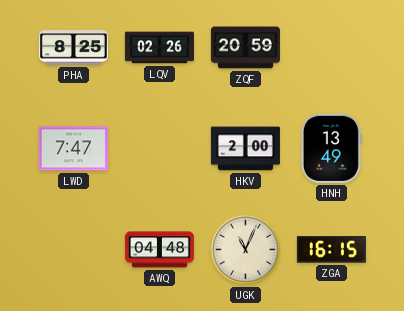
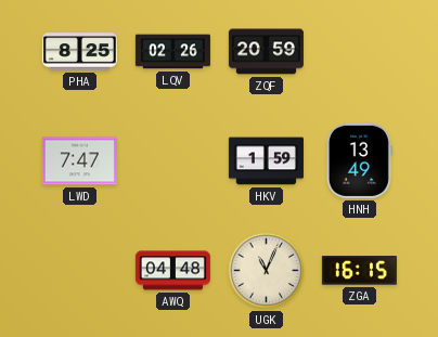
HKV: 2:00 -> 1:59
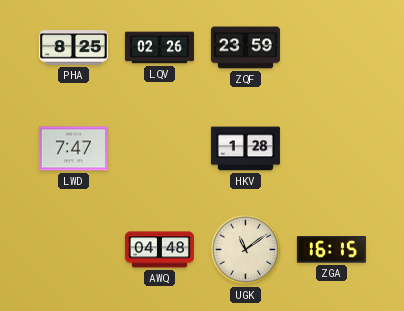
ZQF: 20:59 -> 23:59
HKV: 1:59 -> 1:28
HNH: 13:49 -> none
UGK: 11:04 -> 11:09
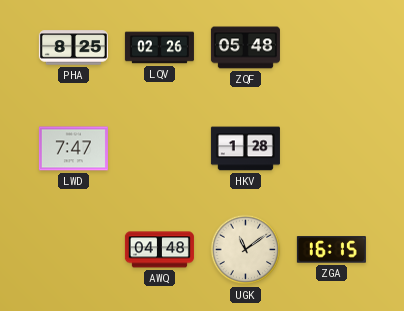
ZQF: 23:59 -> 05:48
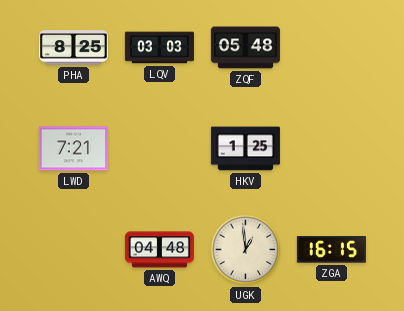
LQV: 02:26 -> 03:03
LWD: 7:47 -> 7:21
HKV: 1:28 -> 1:25
UGK: 11:09 -> 12:59
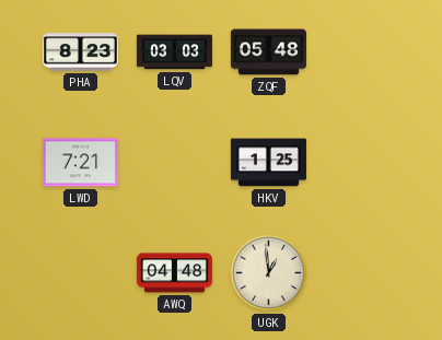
PHA: 8:25 -> 8:23
ZGA: 16:15 -> none
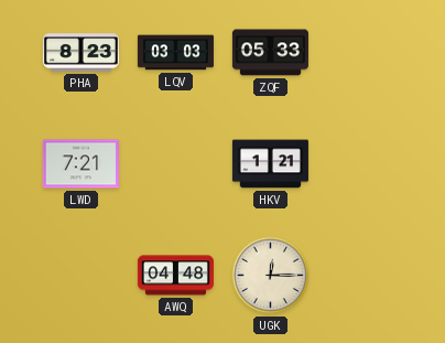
ZQF: 05:48 -> 05:33
HKV: 1:25 -> 1:21
UGK: 12:59 -> 12:15
